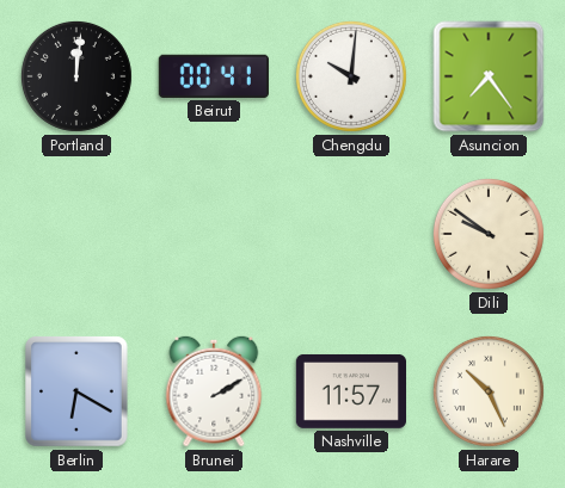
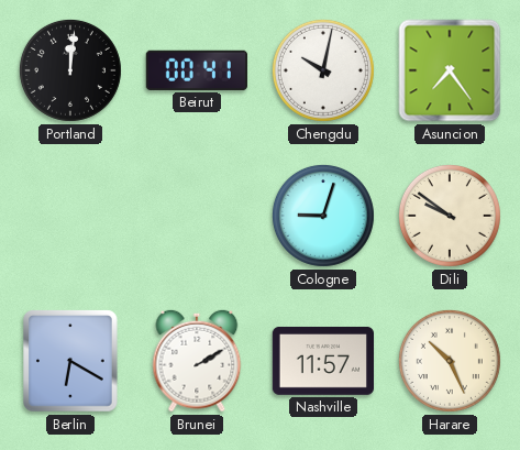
Chengdu: 10:01 -> 10:02
Cologne: none -> 9:03
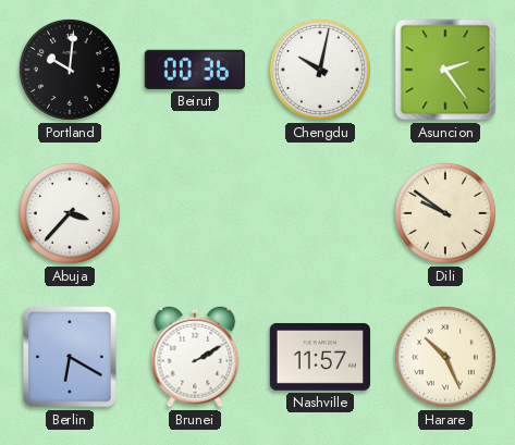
Portland: 12:01 -> 10:01
Beirut: 00:41 -> 00:36
Asuncion: 7:24 -> 2:24
Abuja: none -> 3:37
Cologne: 9:03 -> none
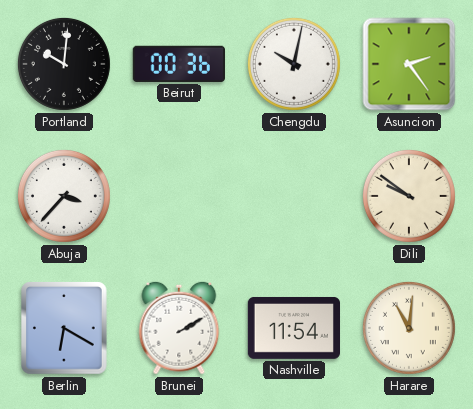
Nashville: 11:57 -> 11:54
Harare: 10:26 -> 11:01
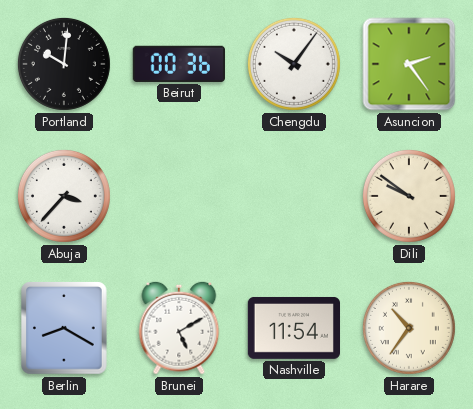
Chengdu: 10:02 -> 10:06
Berlin: 6:20 -> 8:20
Brunei: 2:10 -> 5:10
Harare: 11:01 -> 10:36
